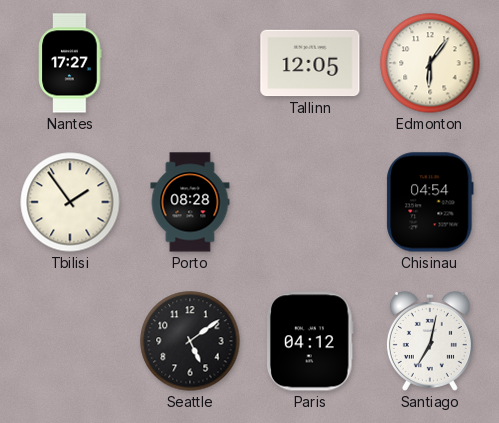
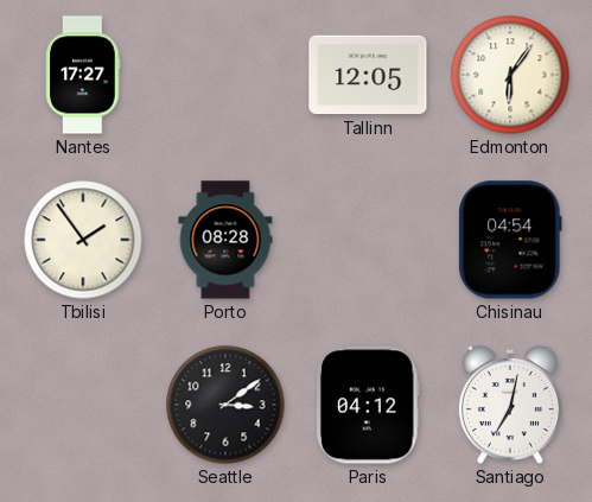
Seattle: 5:09 -> 3:09
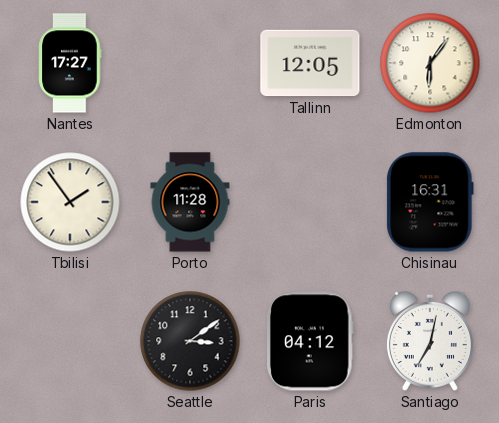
Porto: 08:28 -> 11:28
Chisinau: 04:54 -> 16:31
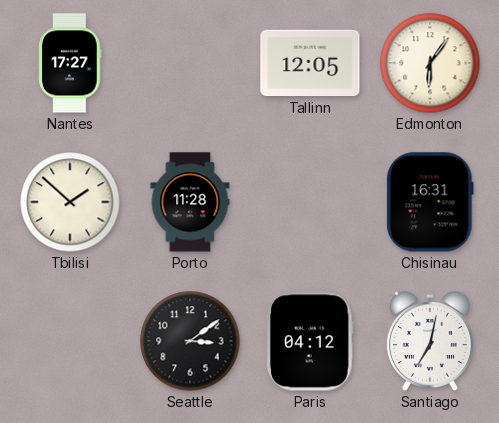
Tbilisi: 1:54 -> 1:52
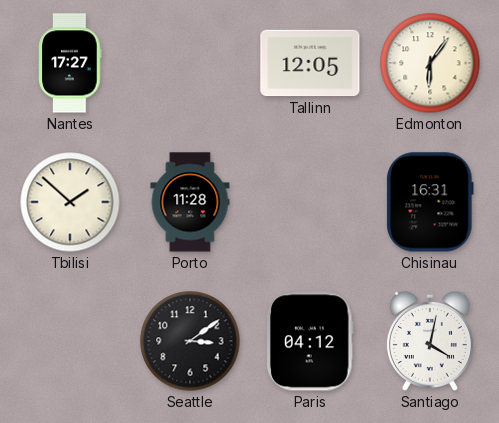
Santiago: 7:02 -> 4:02
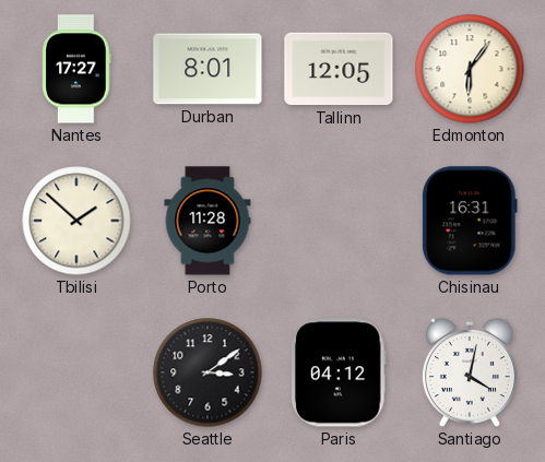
Durban: none -> 8:01
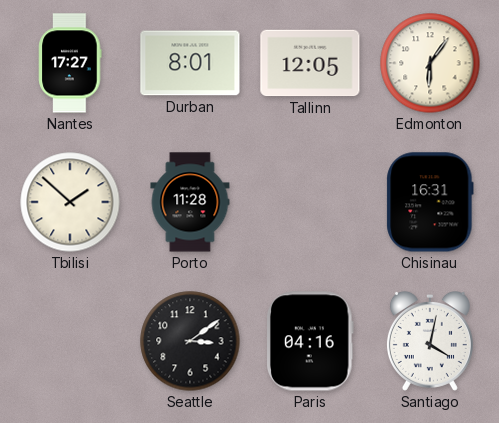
Paris: 04:12 -> 04:16
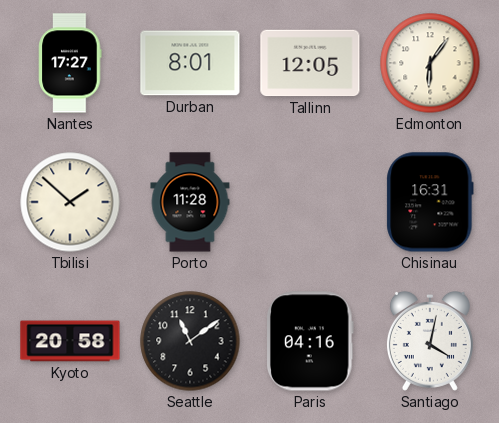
Kyoto: none -> 20:58
Seattle: 3:09 -> 11:09
